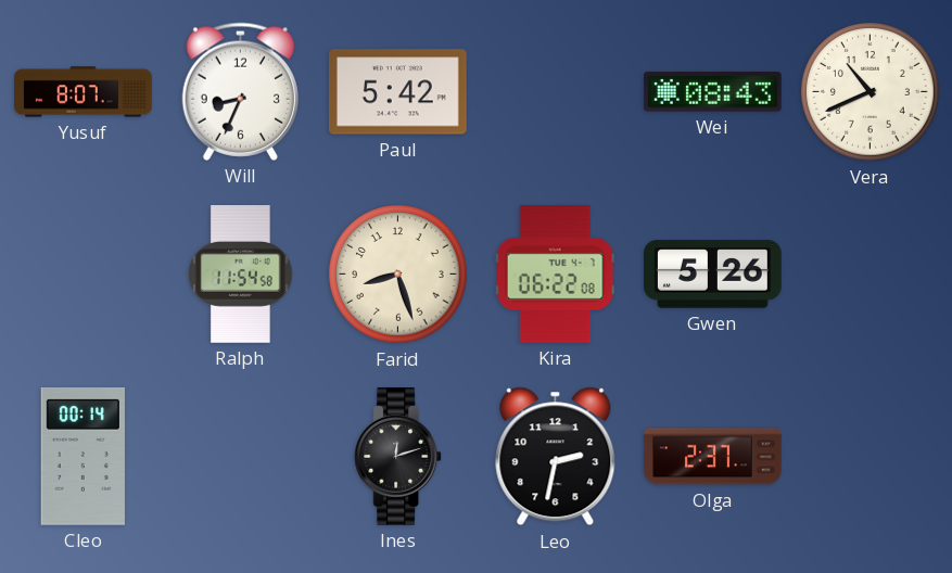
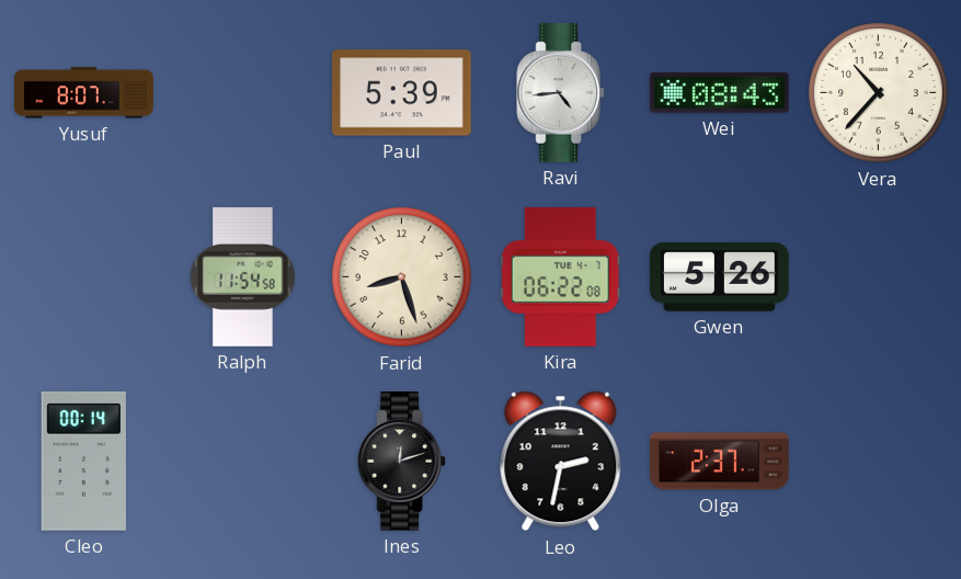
Will: 8:34 -> none
Paul: 5:42 -> 5:39
Ravi: none -> 4:44
Vera: 10:41 -> 10:37
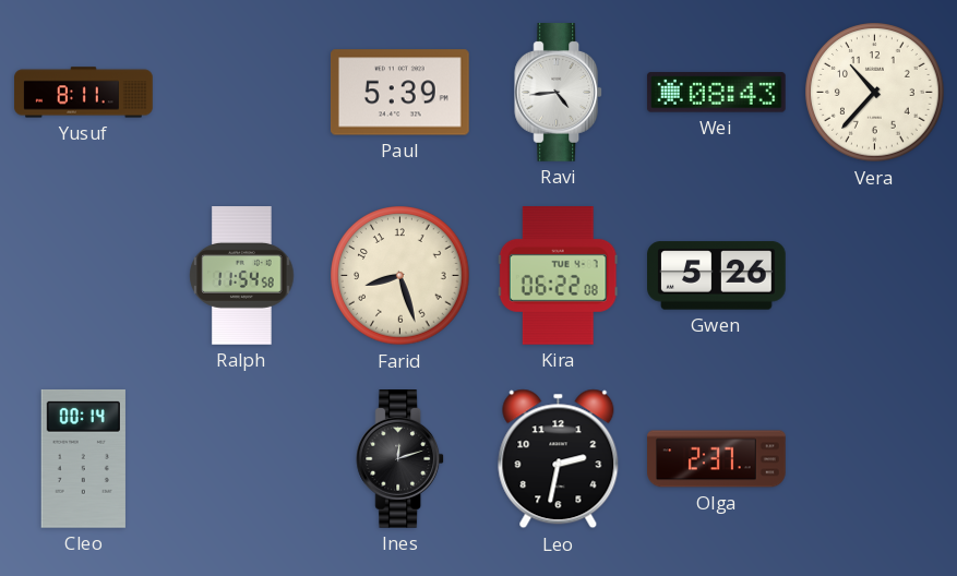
Yusuf: 8:07 -> 8:11
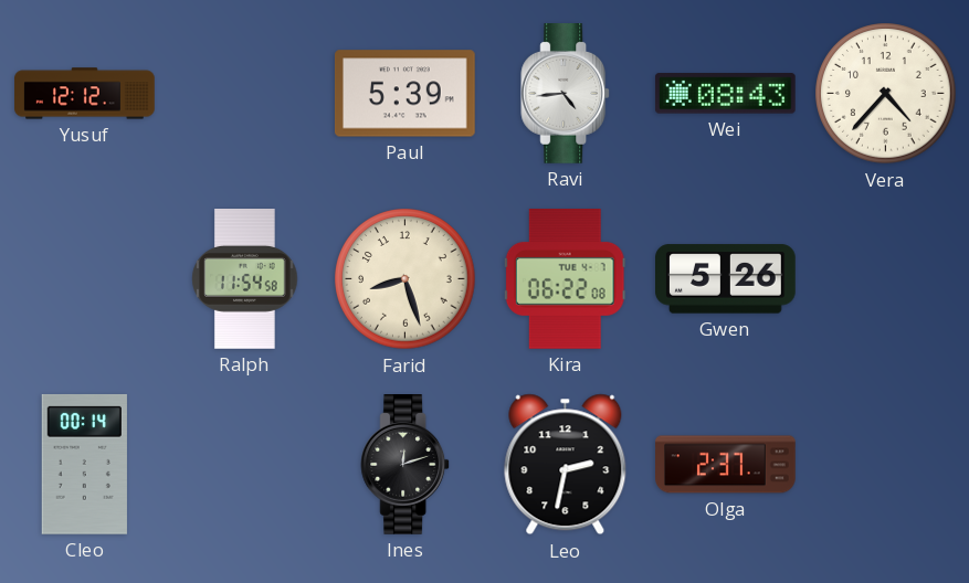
Yusuf: 8:11 -> 12:12
Vera: 10:37 -> 4:37
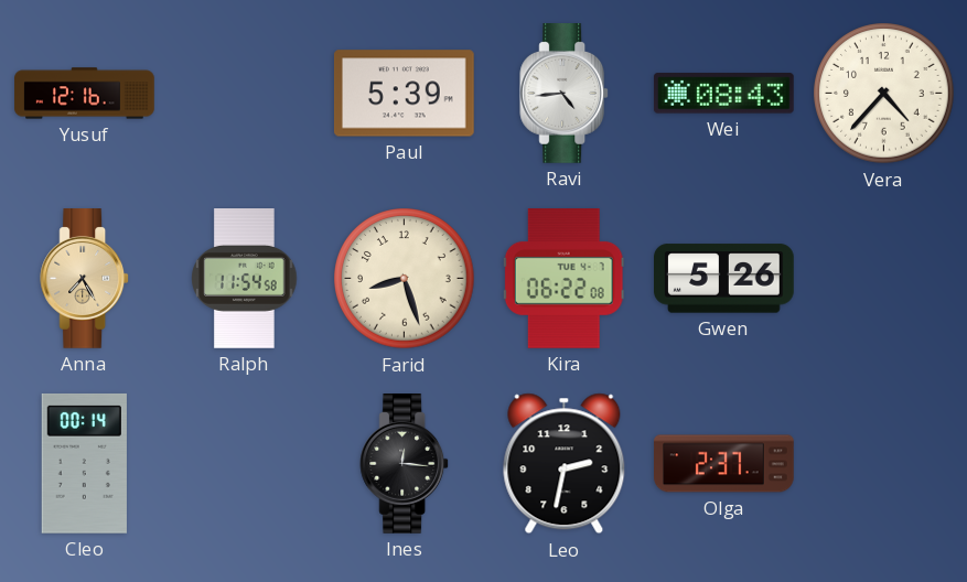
Yusuf: 12:12 -> 12:16
Anna: none -> 7:25
Ines: 12:12 -> 12:16
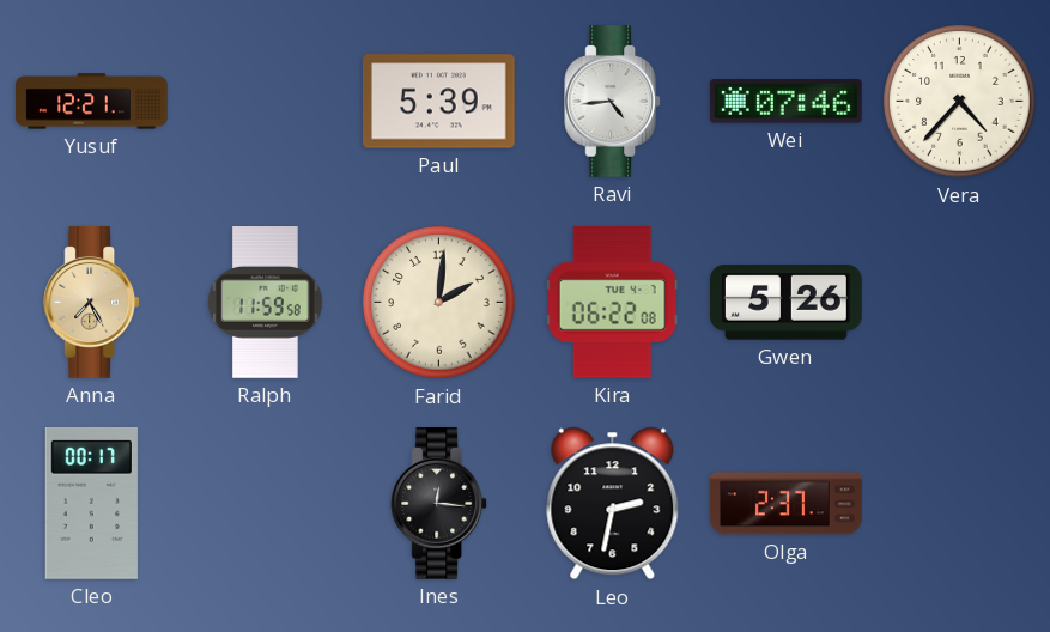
Yusuf: 12:16 -> 12:21
Wei: 08:43 -> 07:46
Ralph: 11:54 -> 11:59
Farid: 8:27 -> 2:01
Cleo: 00:14 -> 00:17
